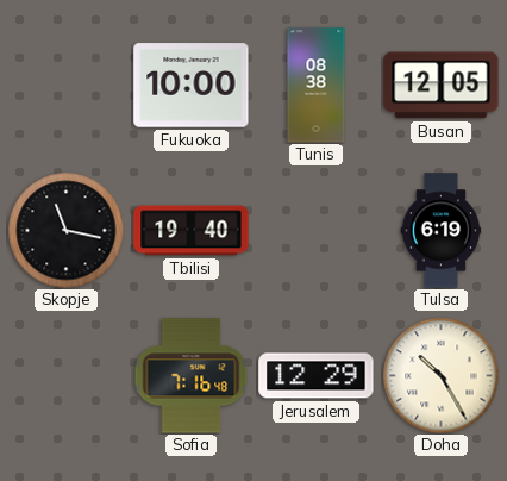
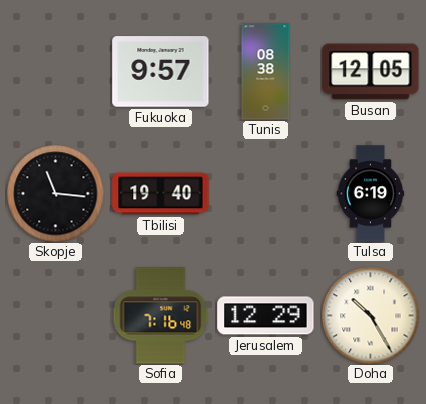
Fukuoka: 10:00 -> 9:57
Skopje: 11:17 -> 11:16
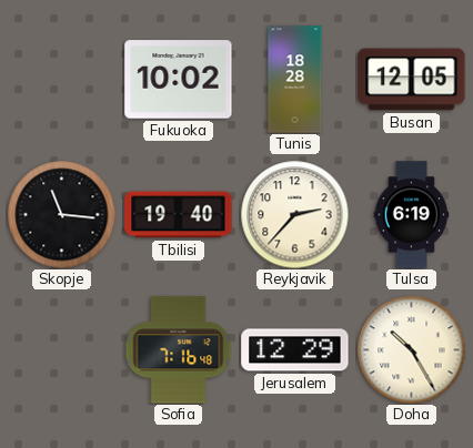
Fukuoka: 9:57 -> 10:02
Tunis: 08:38 -> 18:28
Reykjavik: none -> 2:37
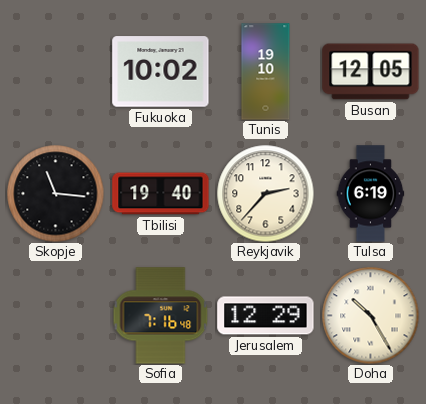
Tunis: 18:28 -> 19:10
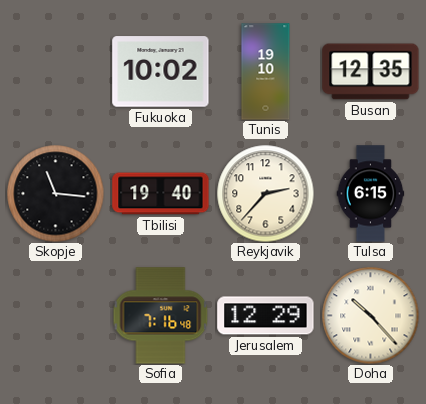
Busan: 12:05 -> 12:35
Tulsa: 6:19 -> 6:15
Doha: 10:25 -> 10:23
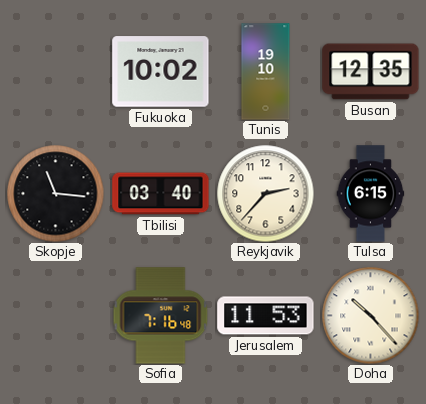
Tbilisi: 19:40 -> 03:40
Jerusalem: 12:29 -> 11:53
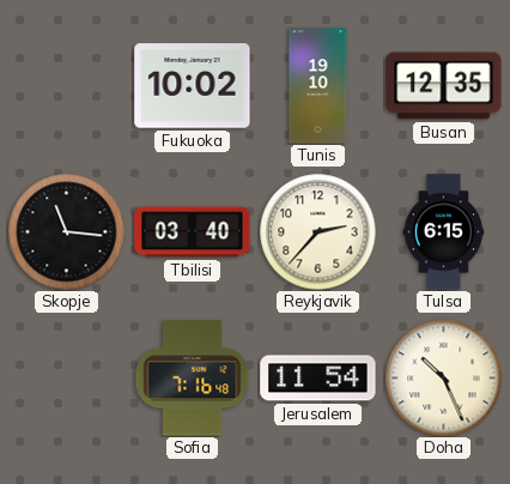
Jerusalem: 11:53 -> 11:54
Doha: 10:23 -> 10:26
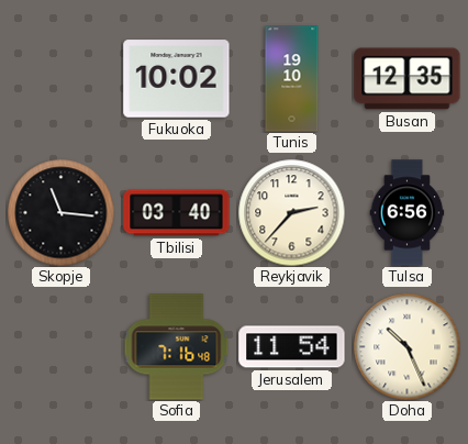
Tulsa: 6:15 -> 6:56
